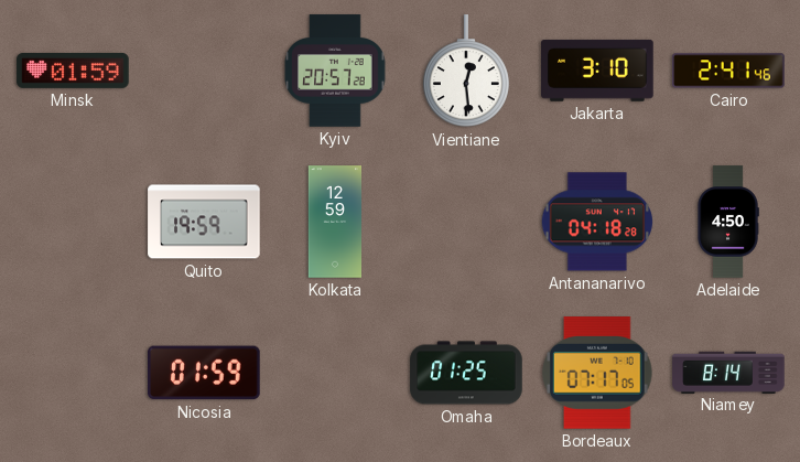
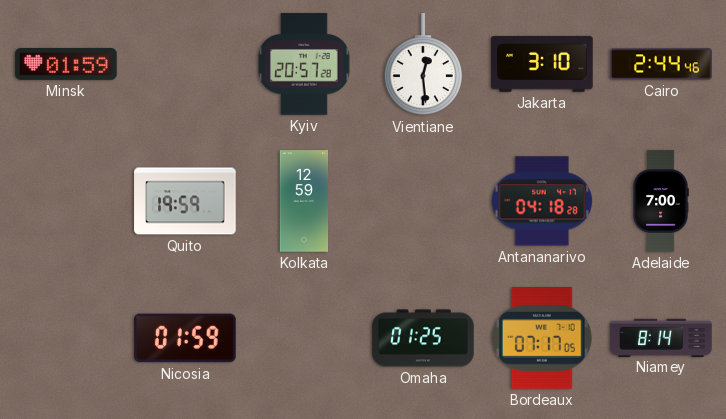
Cairo: 2:41 -> 2:44
Adelaide: 4:50 -> 7:00
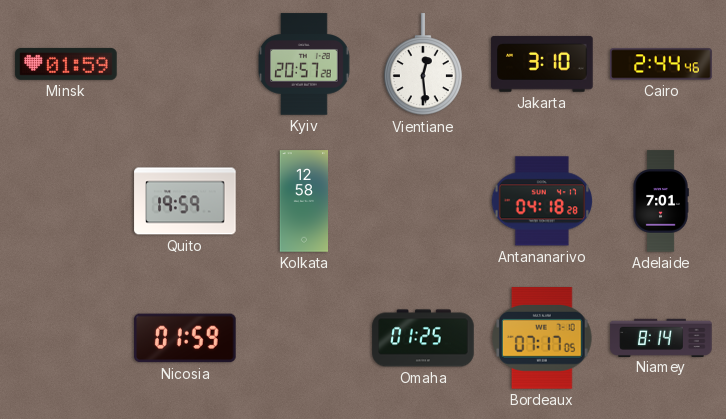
Kolkata: 12:59 -> 12:58
Adelaide: 7:00 -> 7:01
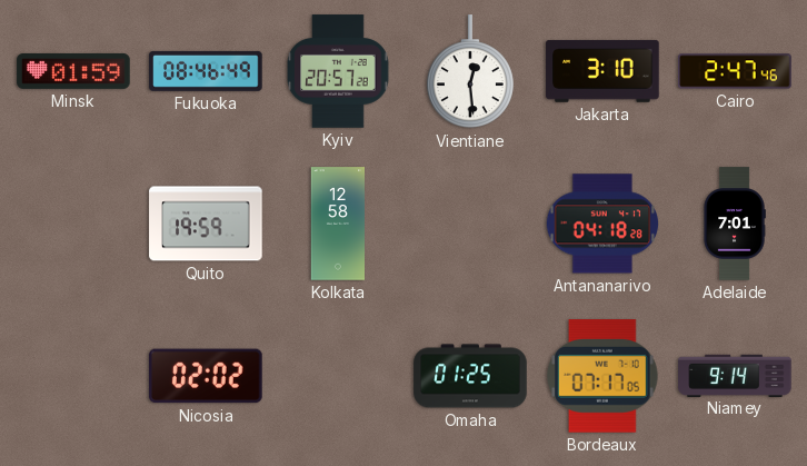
Fukuoka: none -> 08:46
Cairo: 2:44 -> 2:47
Nicosia: 01:59 -> 02:02
Niamey: 8:14 -> 9:14
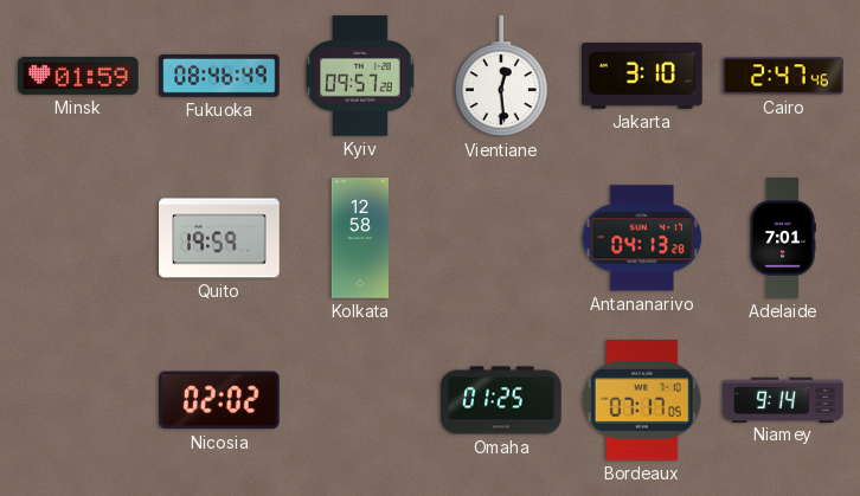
Kyiv: 20:57 -> 09:57
Antananarivo: 04:18 -> 04:13
